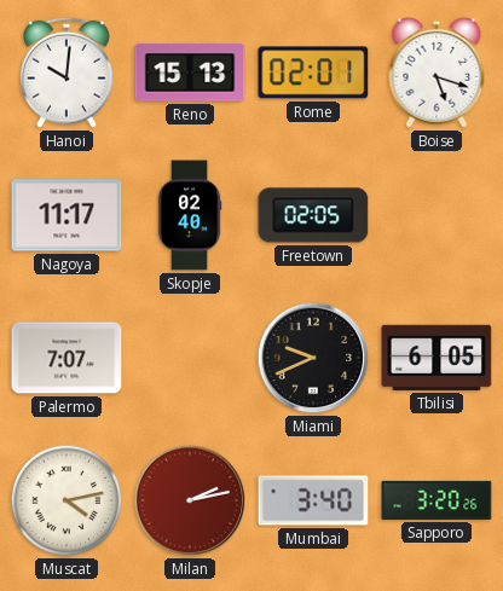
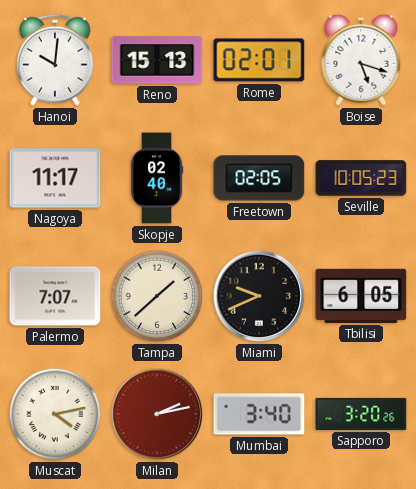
Seville: none -> 10:05
Tampa: none -> 1:38
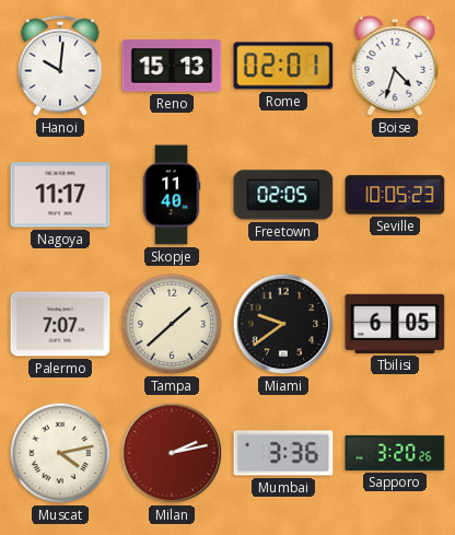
Boise: 5:18 -> 4:33
Skopje: 02:40 -> 11:40
Miami: 9:41 -> 9:39
Mumbai: 3:40 -> 3:36
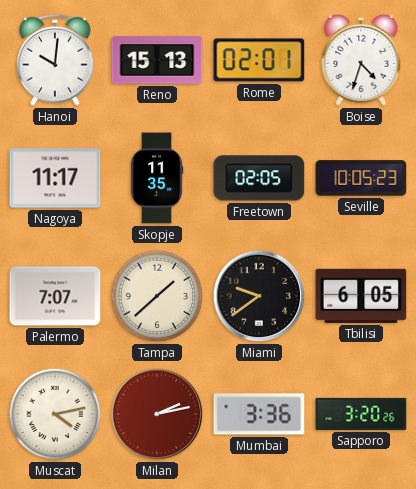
Skopje: 11:40 -> 11:35
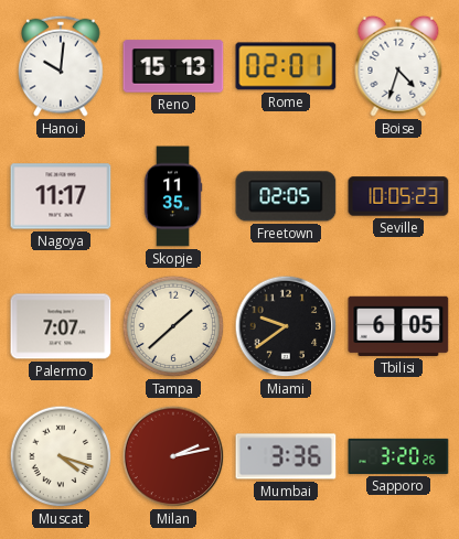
Muscat: 4:13 -> 4:18
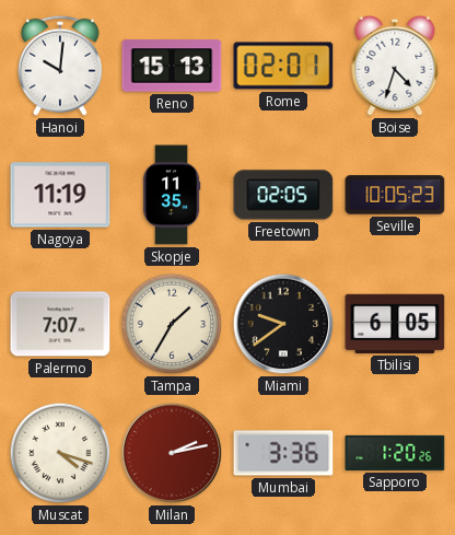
Nagoya: 11:17 -> 11:19
Tampa: 1:38 -> 1:35
Sapporo: 3:20 -> 1:20
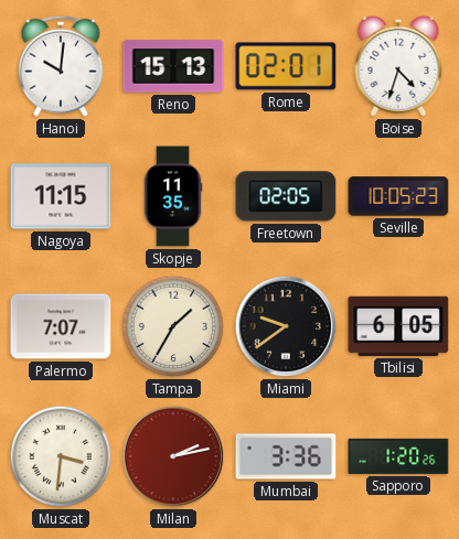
Nagoya: 11:19 -> 11:15
Muscat: 4:18 -> 3:31
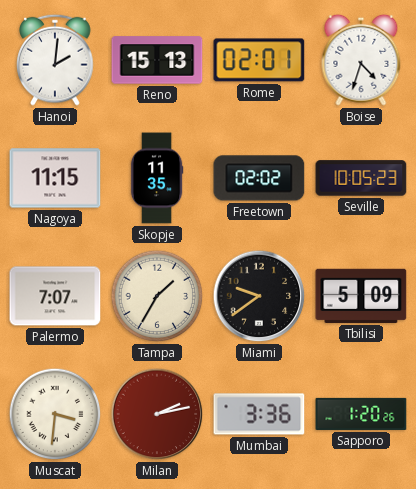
Hanoi: 10:01 -> 2:01
Freetown: 02:05 -> 02:02
Tbilisi: 6:05 -> 5:09
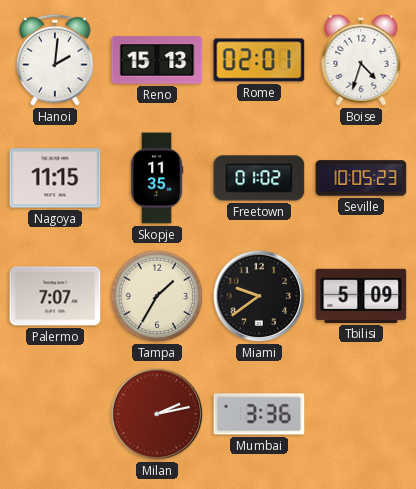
Freetown: 02:02 -> 01:02
Muscat: 3:31 -> none
Sapporo: 1:20 -> none
